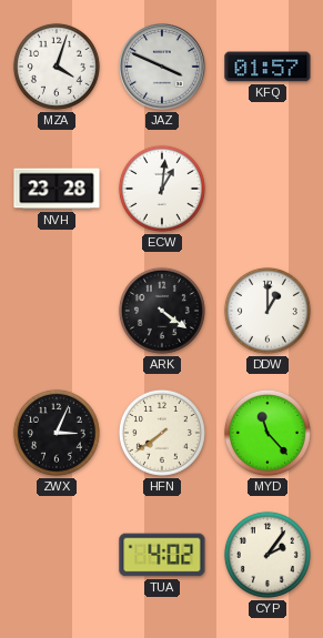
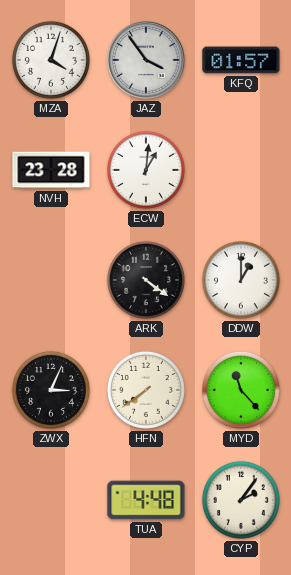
JAZ: 3:49 -> 3:54
TUA: 4:02 -> 4:48
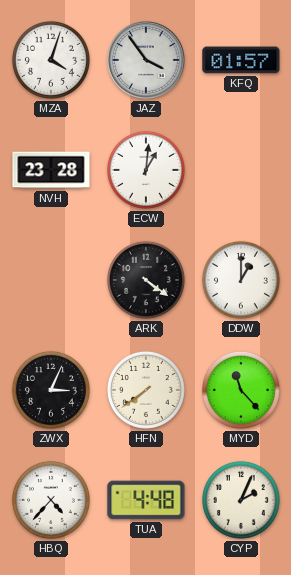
HBQ: none -> 4:37
CYP: 2:06 -> 2:04
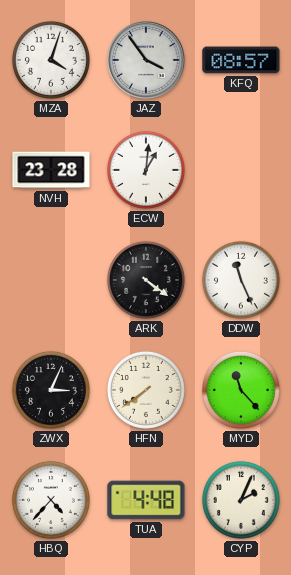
KFQ: 01:57 -> 08:57
DDW: 1:00 -> 11:26
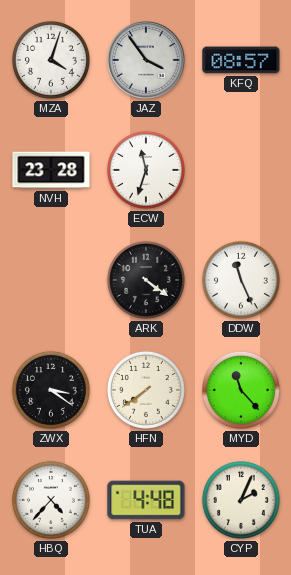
ECW: 1:01 -> 11:33
ZWX: 3:04 -> 3:21
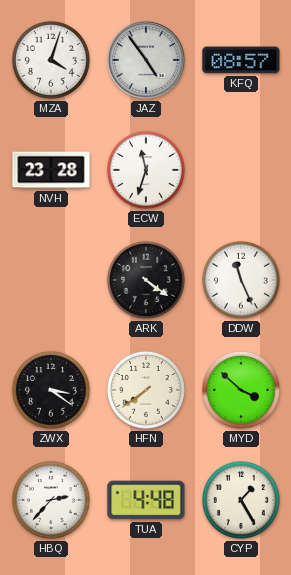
JAZ: 3:54 -> 4:54
MYD: 11:23 -> 3:52
HBQ: 4:37 -> 2:37
CYP: 2:04 -> 1:25
